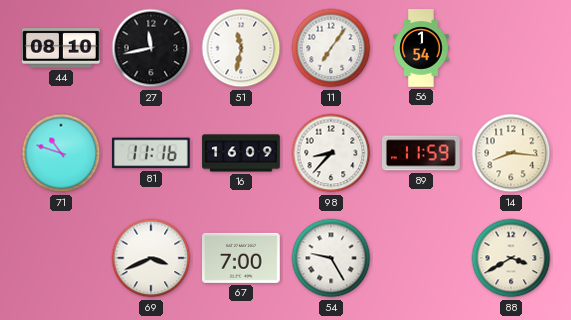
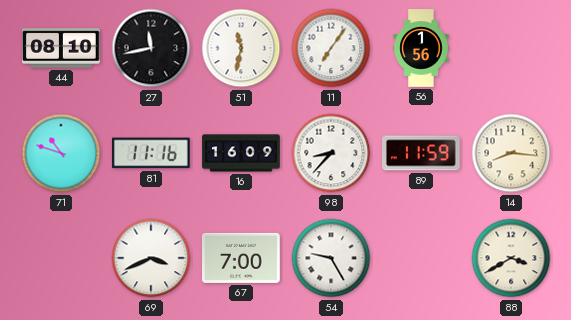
56: 1:54 -> 1:56
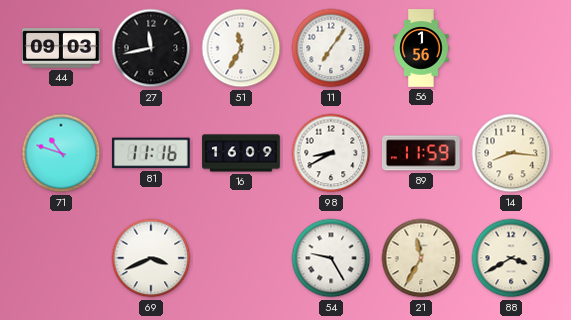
44: 08:10 -> 09:03
51: 11:32 -> 11:35
98: 8:37 -> 8:40
67: 7:00 -> none
21: none -> 11:35
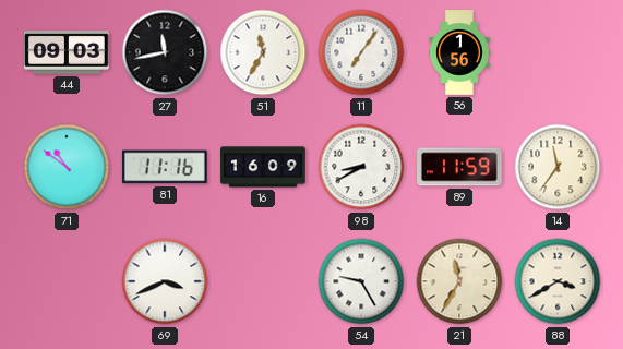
71: 10:48 -> 10:51
14: 8:16 -> 11:36
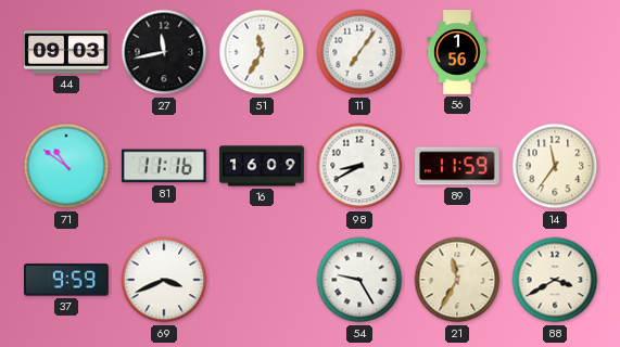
37: none -> 9:59
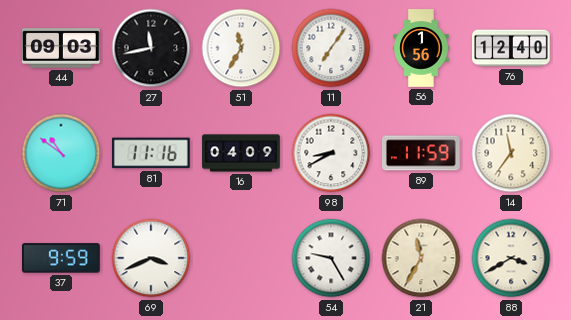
76: none -> 12:40
16: 16:09 -> 04:09
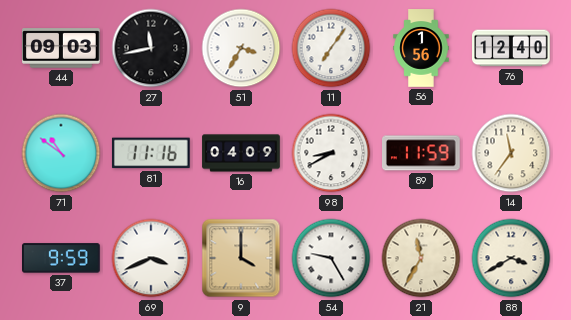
51: 11:35 -> 3:35
9: none -> 4:00
